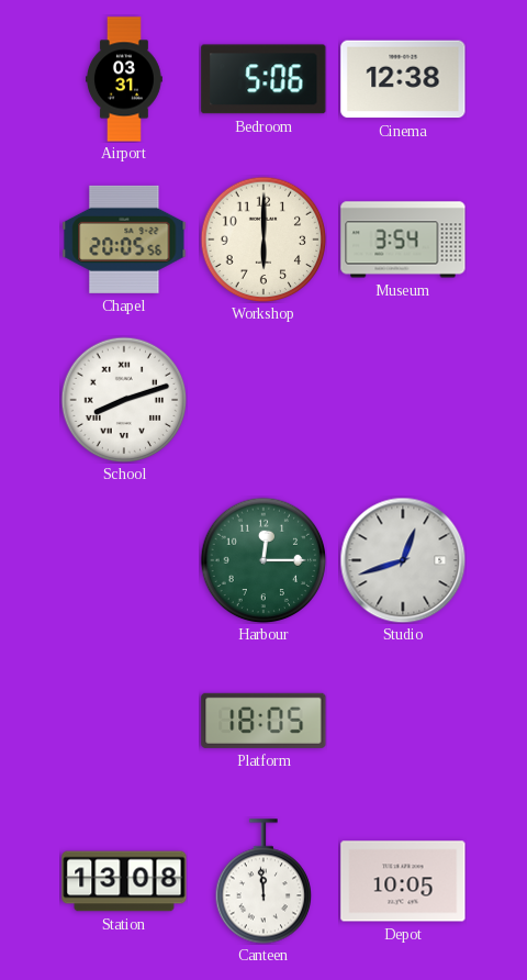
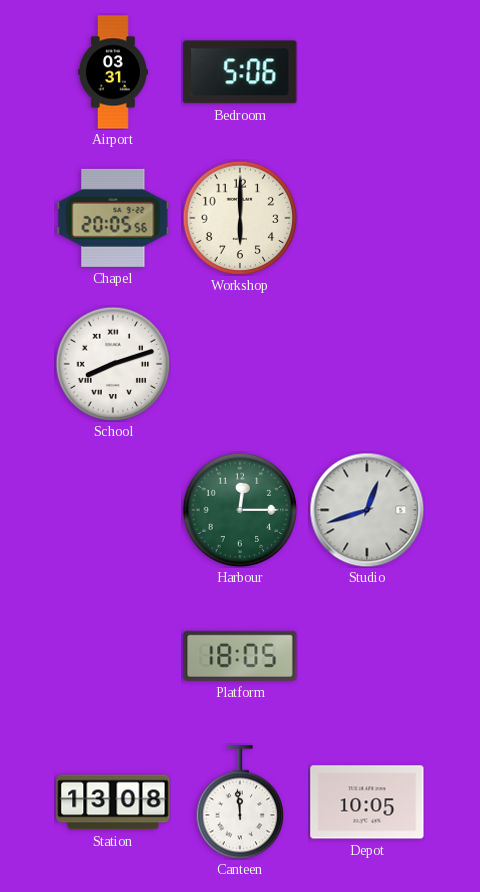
Cinema: 12:38 -> none
Museum: 3:54 -> none
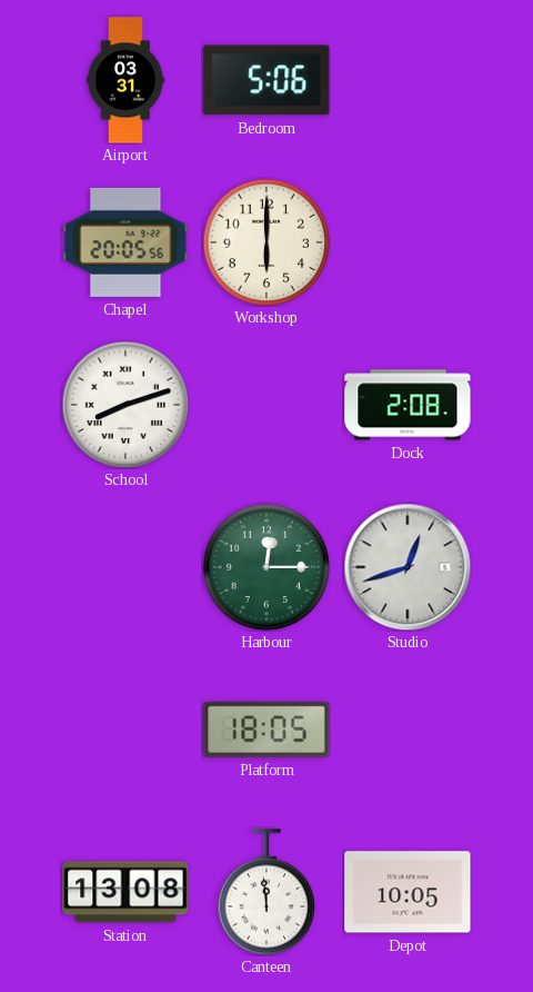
Dock: none -> 2:08
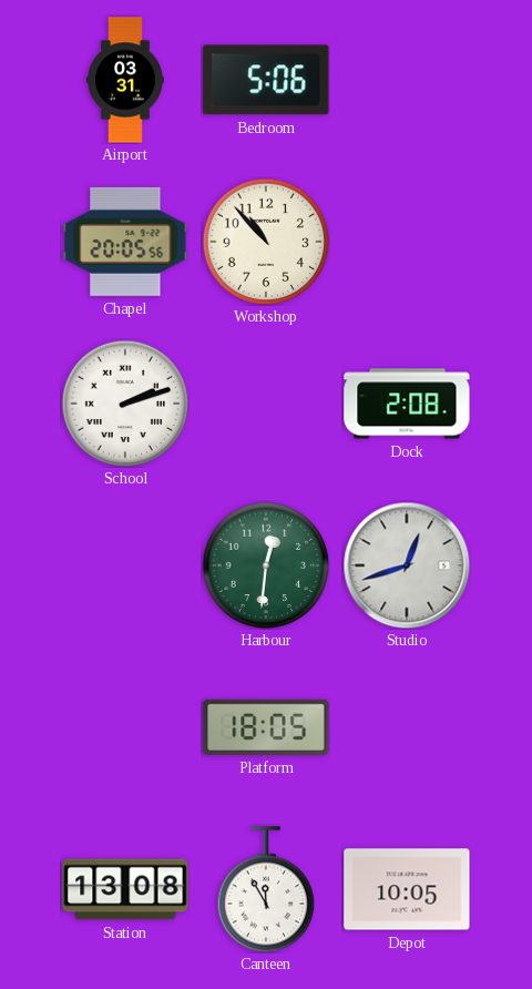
Workshop: 6:00 -> 10:53
School: 8:12 -> 2:12
Harbour: 12:15 -> 12:31
Canteen: 11:59 -> 11:55
